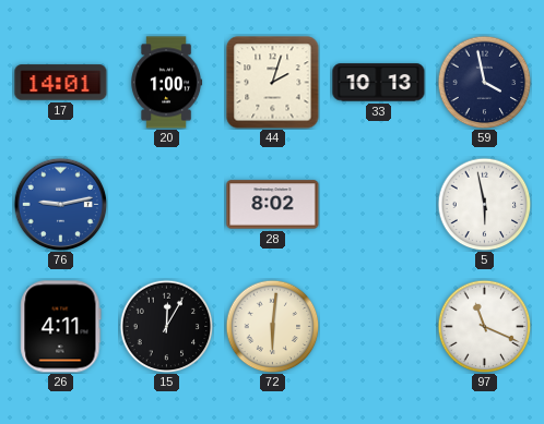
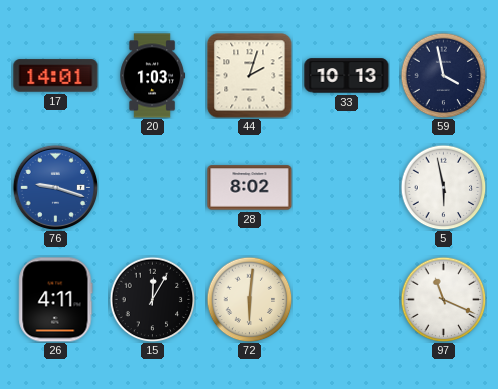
20: 1:00 -> 1:03
76: 9:13 -> 9:18
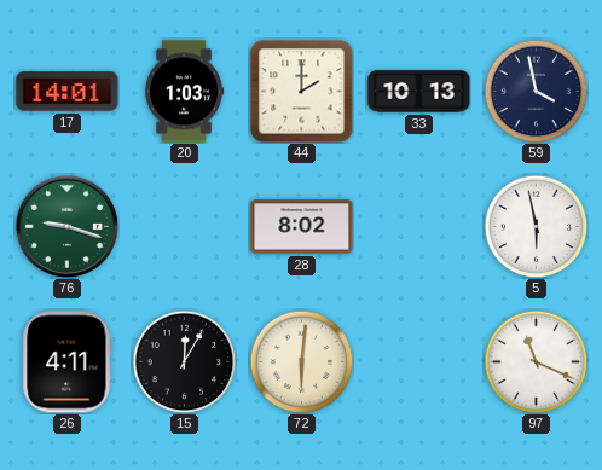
44: 2:03 -> 2:00
76 dial: blue -> green
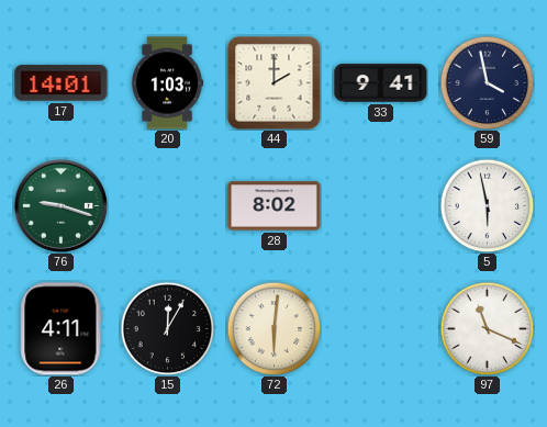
33: 10:13 -> 9:41
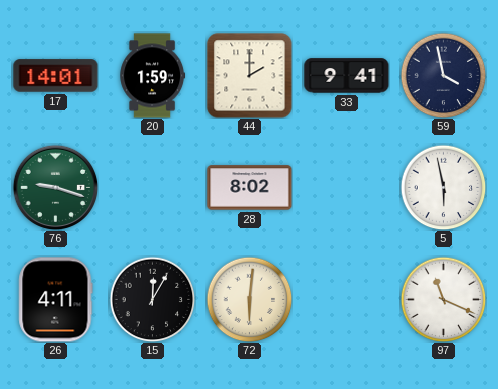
20: 1:03 -> 1:59
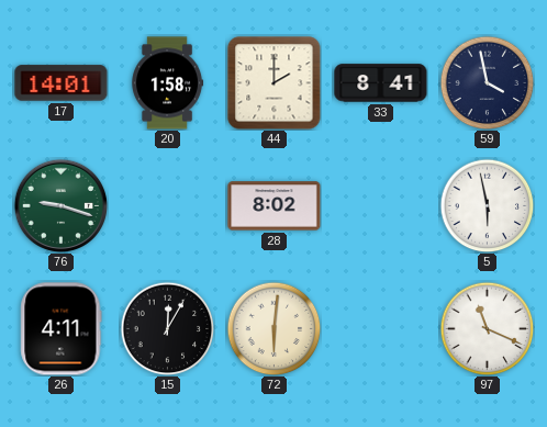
20: 1:59 -> 1:58
33: 9:41 -> 8:41
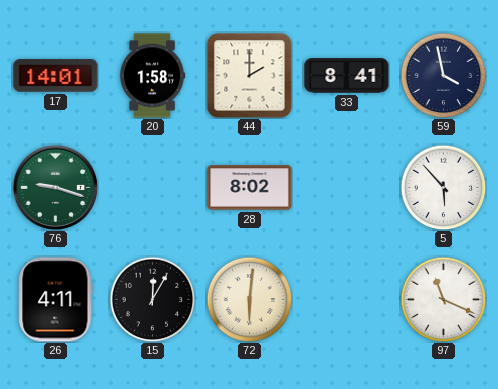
5: 5:58 -> 5:53
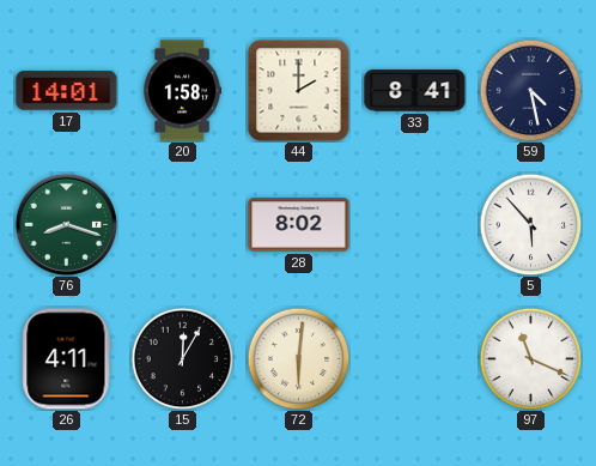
59: 3:58 -> 4:28
76: 9:18 -> 8:18
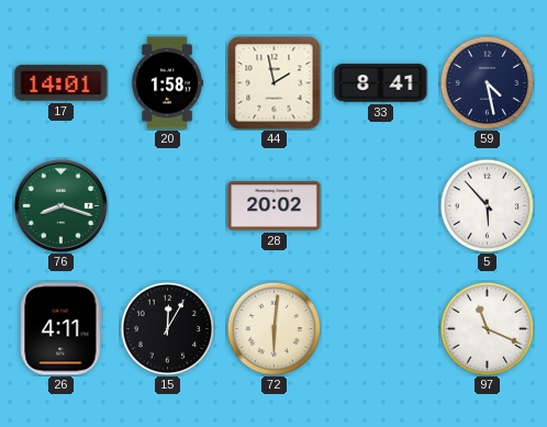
44: 2:00 -> 1:58
28: 8:02 -> 20:02
